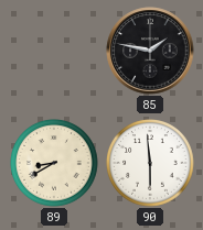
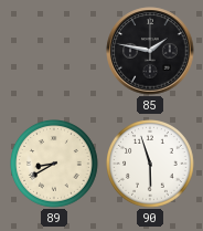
90: 5:59 -> 5:57
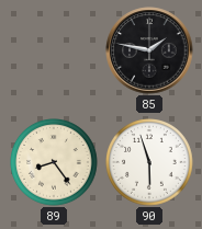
89: 8:40 -> 8:24
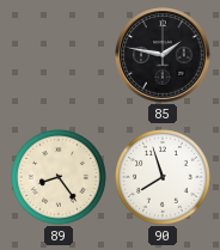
90: 5:57 -> 7:57
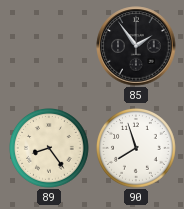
85: 1:47 -> 1:54
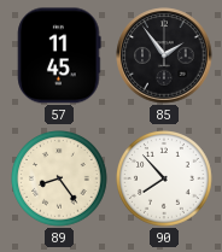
57: none -> 11:45
90: 7:57 -> 7:53
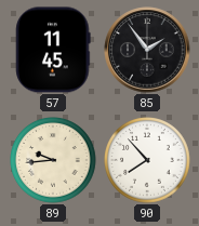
89: 8:24 -> 9:44
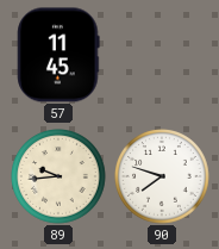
85: 1:54 -> none
90: 7:53 -> 7:48
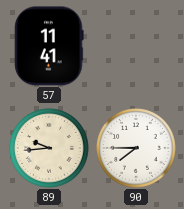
57: 11:45 -> 11:41
90: 7:48 -> 7:45
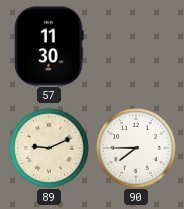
57: 11:41 -> 11:30
89: 9:44 -> 9:11
